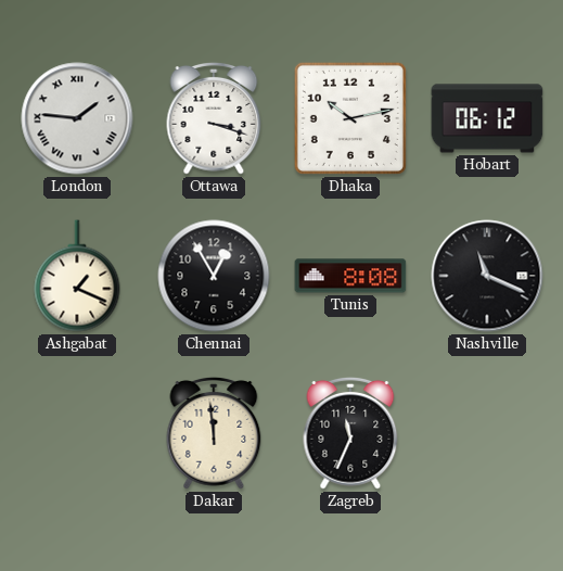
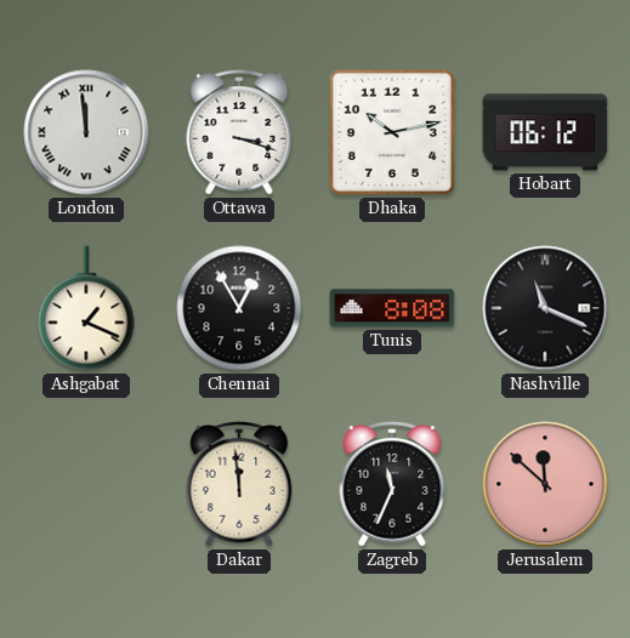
London: 1:46 -> 11:59
Jerusalem: none -> 11:52
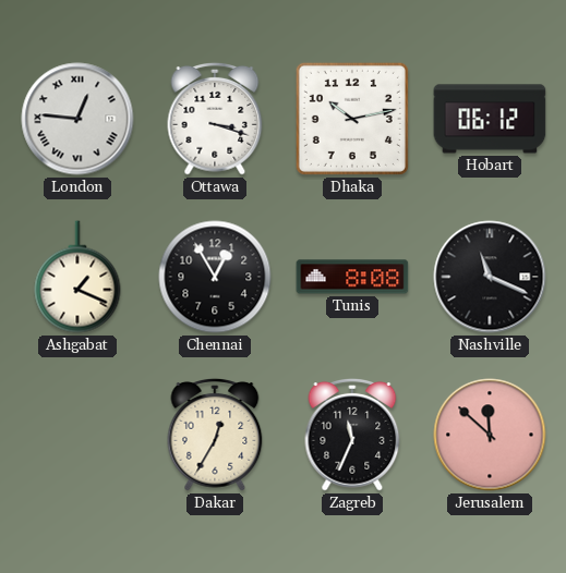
London: 11:59 -> 12:46
Dakar: 11:59 -> 12:35
